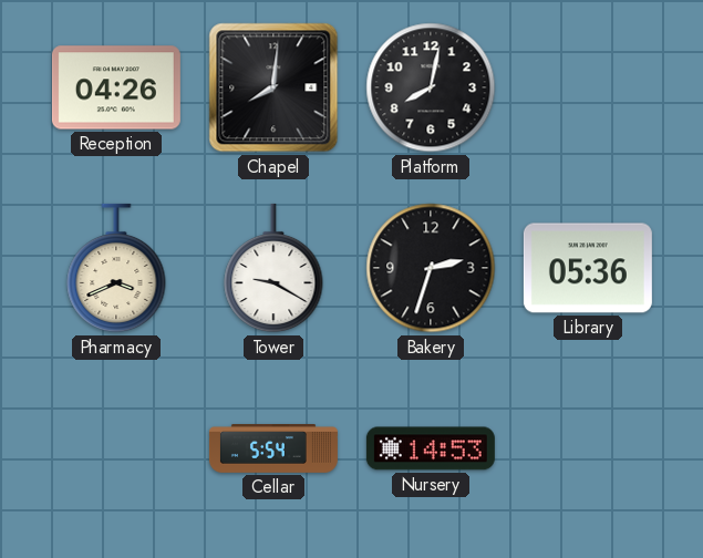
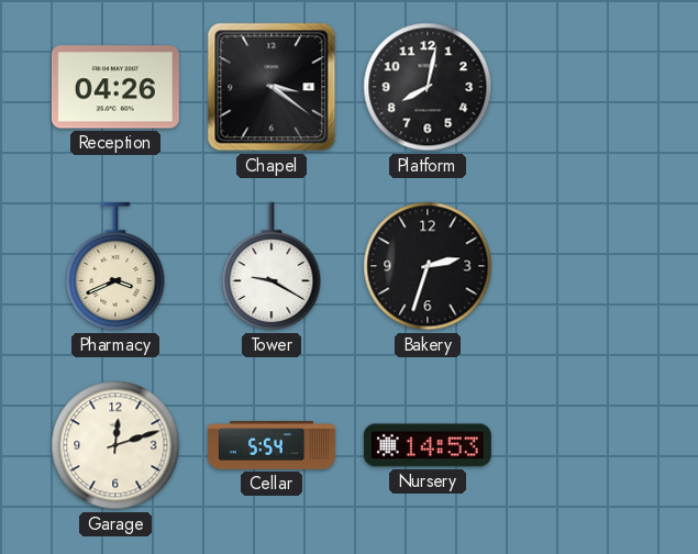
Chapel: 8:01 -> 3:21
Library: 05:36 -> none
Garage: none -> 12:12
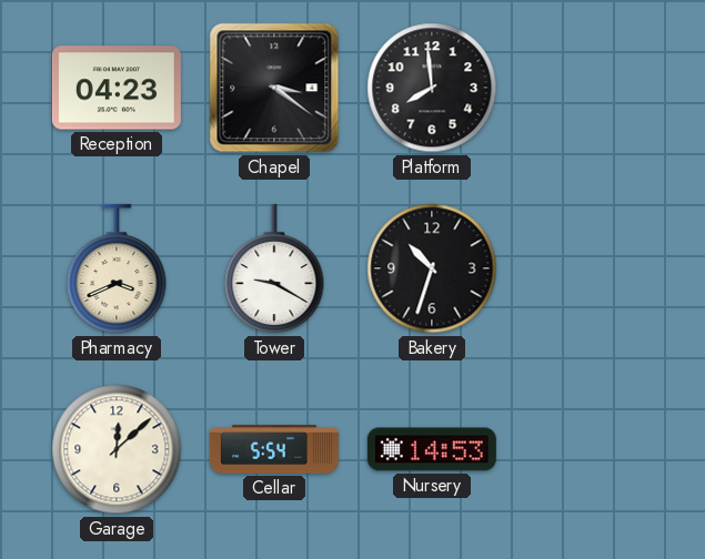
Reception: 04:26 -> 04:23
Platform: 8:02 -> 7:59
Bakery: 2:33 -> 10:33
Garage: 12:12 -> 12:08
